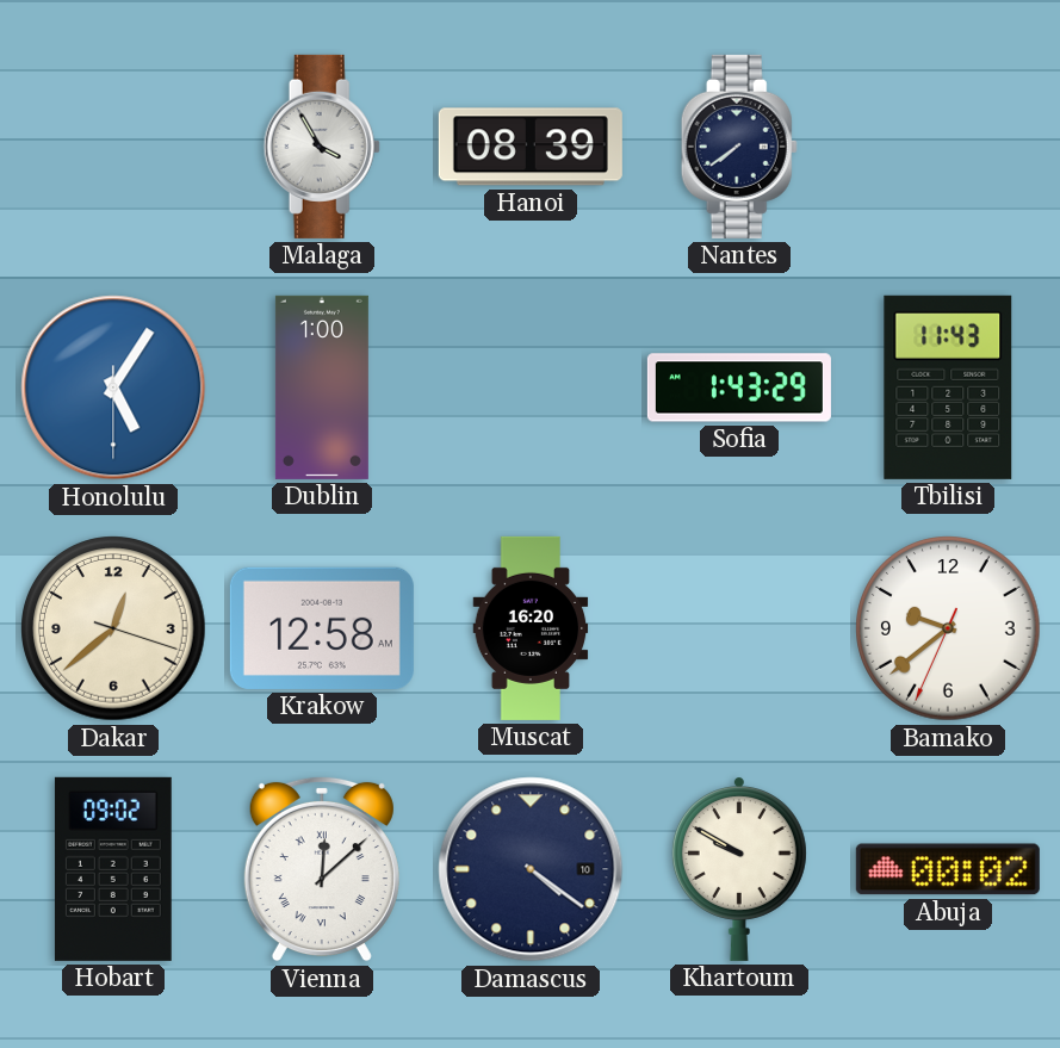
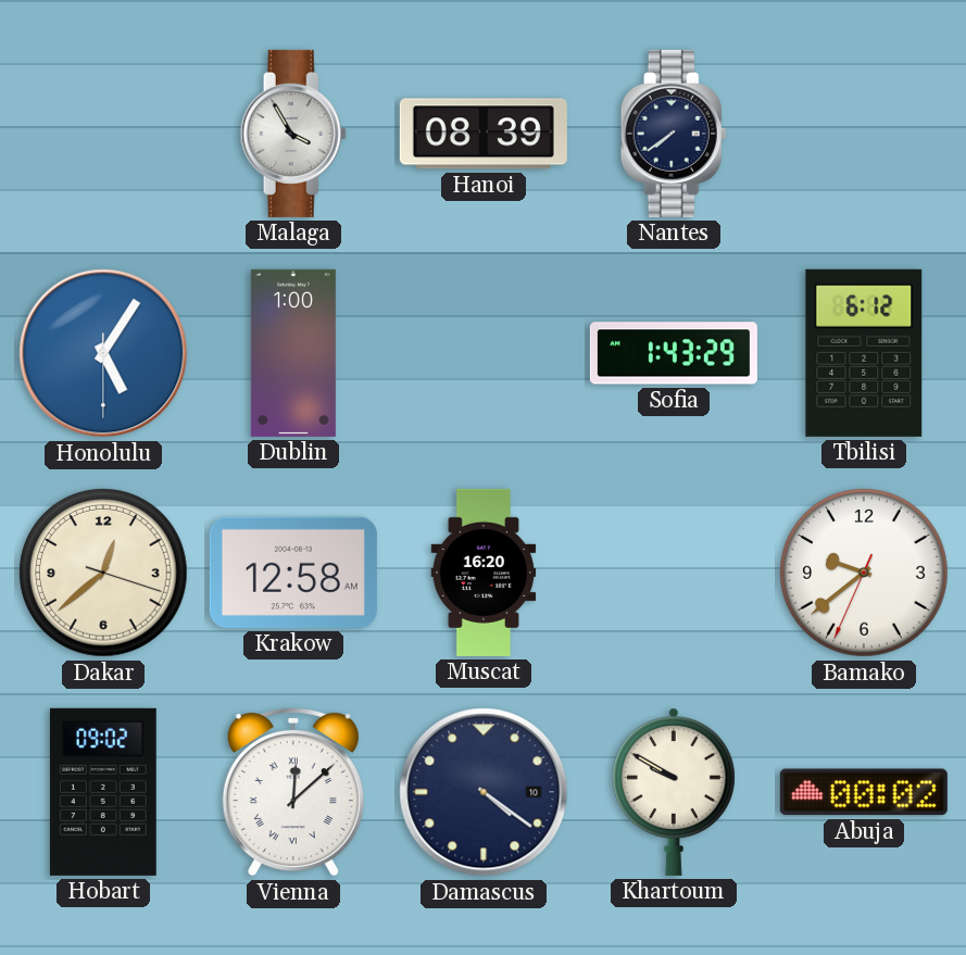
Tbilisi: 11:43 -> 6:12
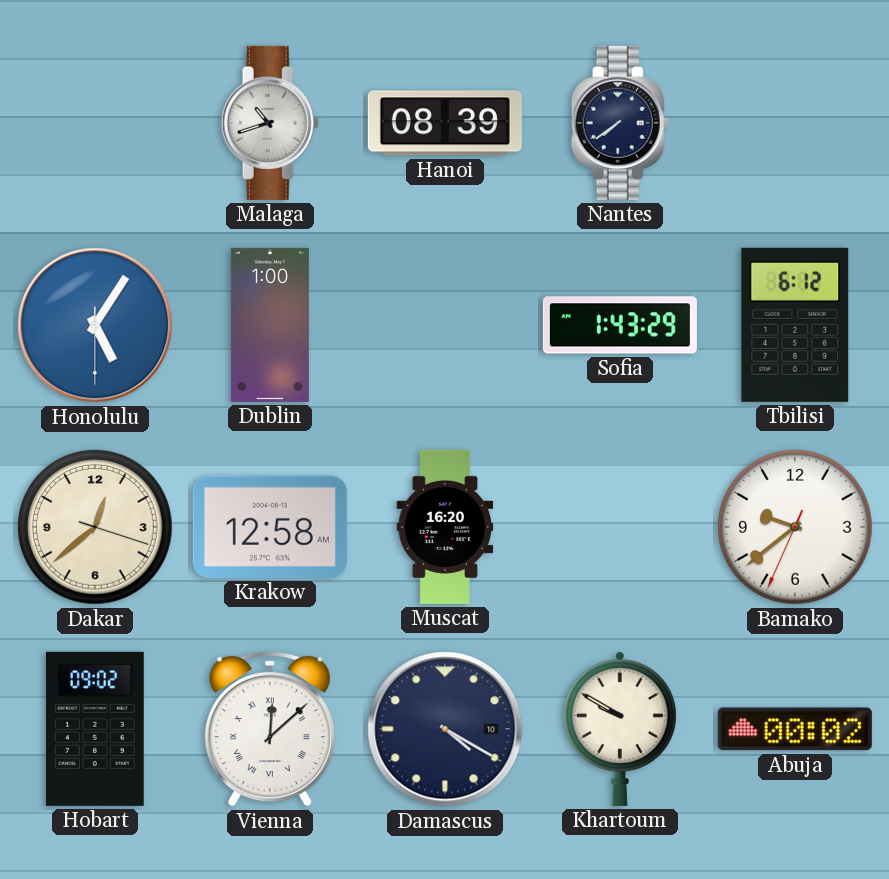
Malaga: 3:55 -> 10:42
Damascus: 4:21 -> 4:20
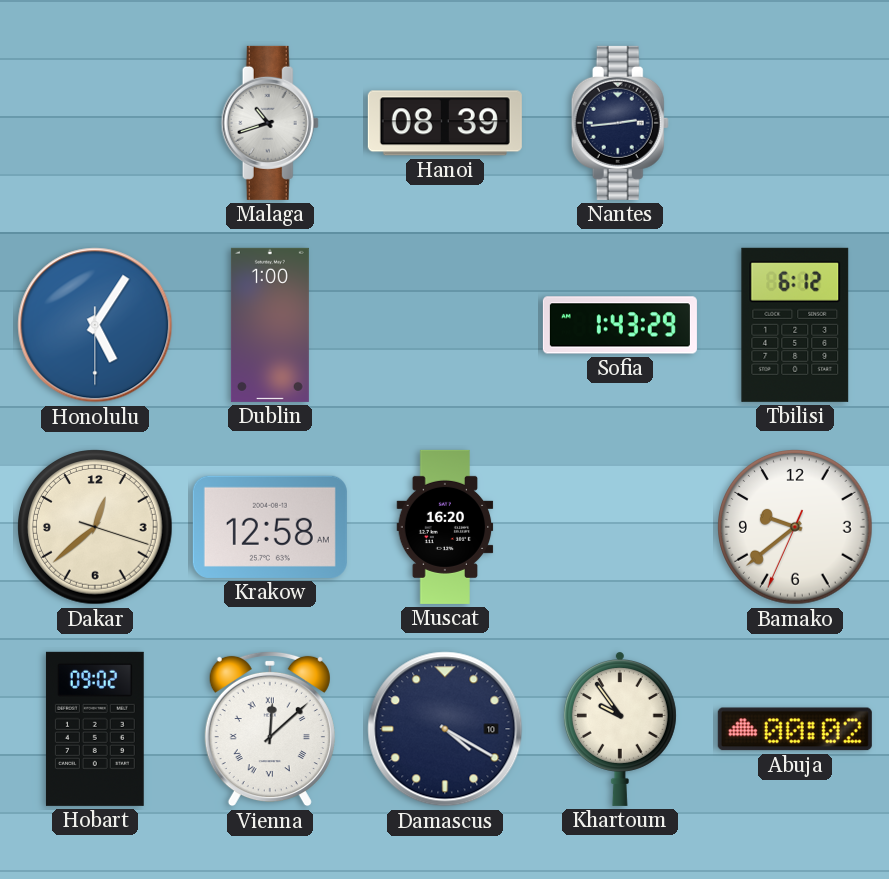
Nantes: 7:39 -> 2:44
Khartoum: 9:50 -> 9:54
